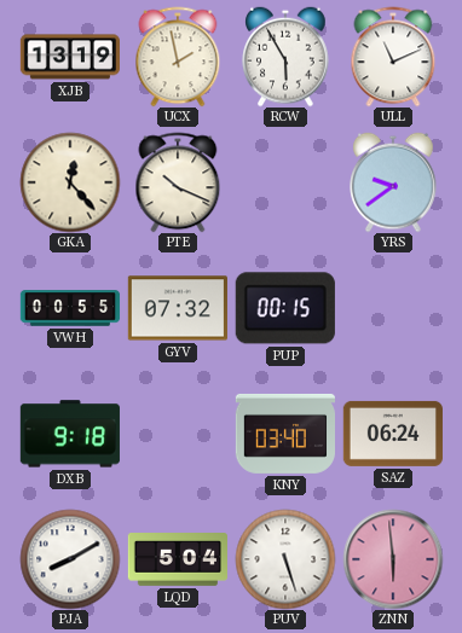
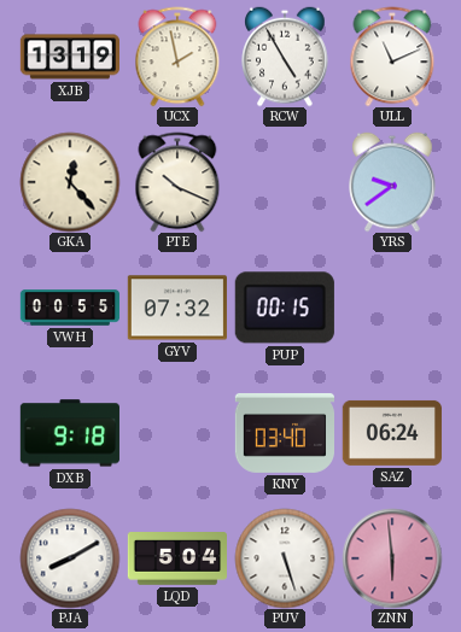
RCW: 5:55 -> 4:55
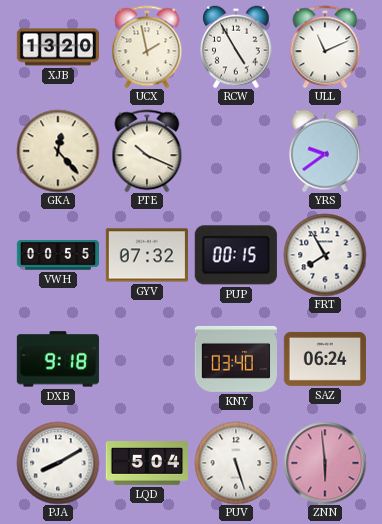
XJB: 13:19 -> 13:20
FRT: none -> 7:55
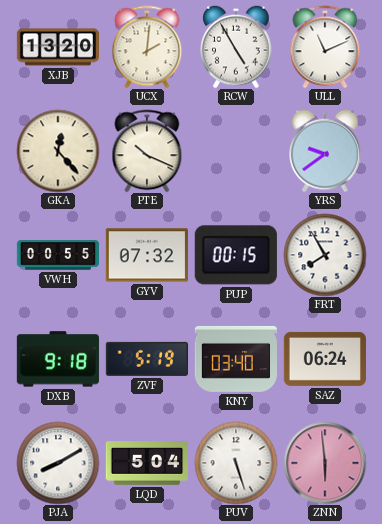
UCX: 1:58 -> 2:01
ZVF: none -> 5:19
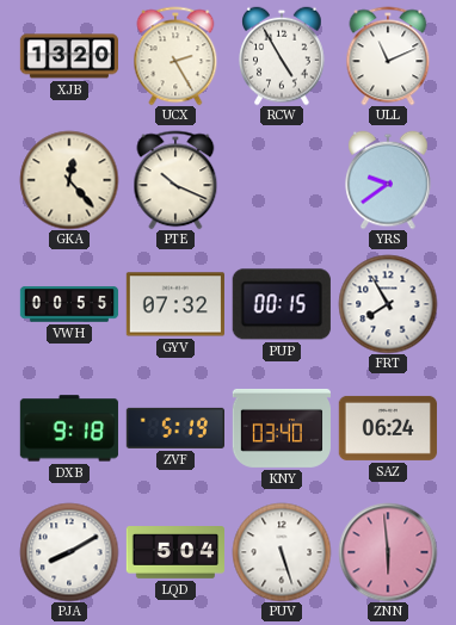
UCX: 2:01 -> 2:25
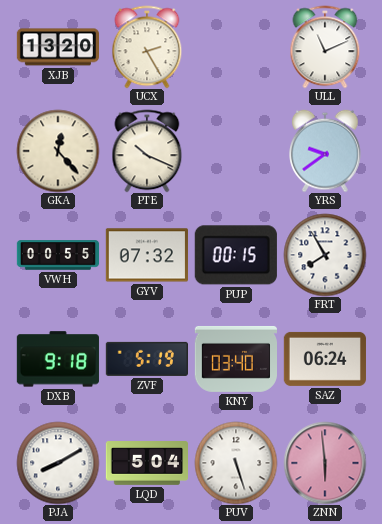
RCW: 4:55 -> none
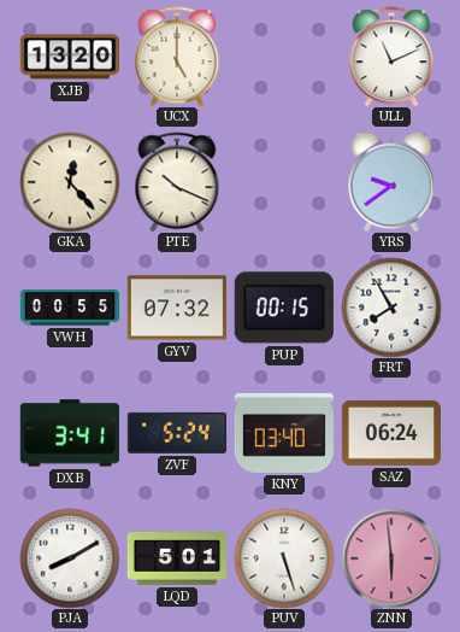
UCX: 2:25 -> 5:00
DXB: 9:18 -> 3:41
ZVF: 5:19 -> 5:24
LQD: 5:04 -> 5:01
